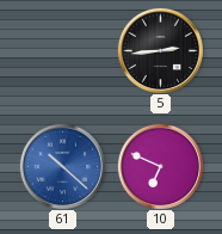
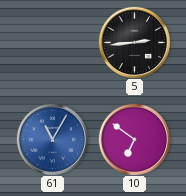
61: 10:22 -> 11:05
10: 6:49 -> 6:51
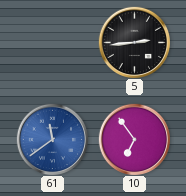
61: 11:05 -> 11:39
10: 6:51 -> 6:54
